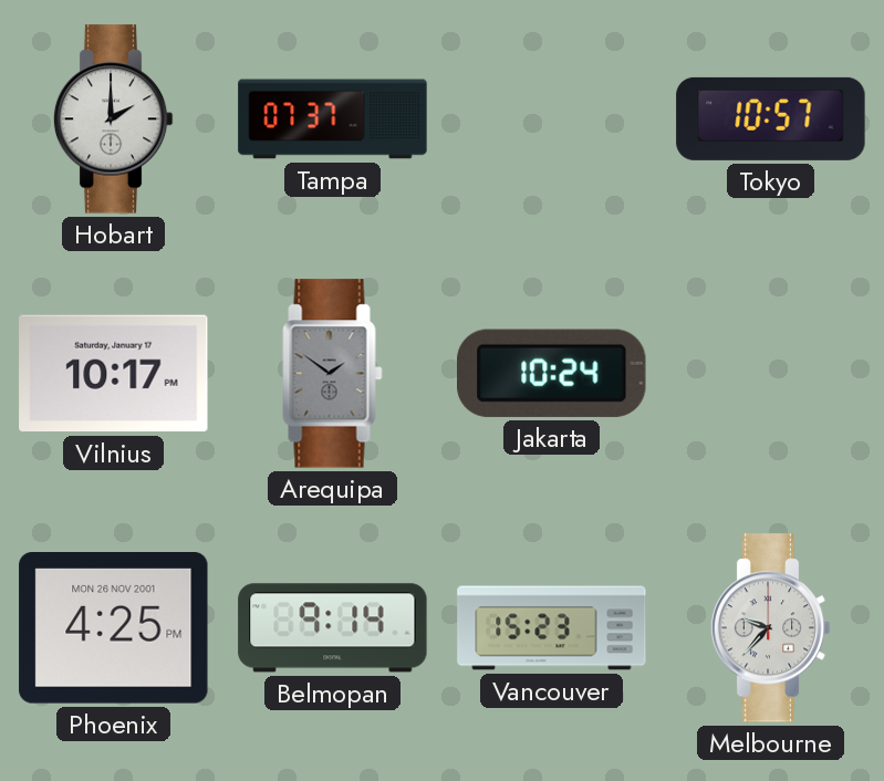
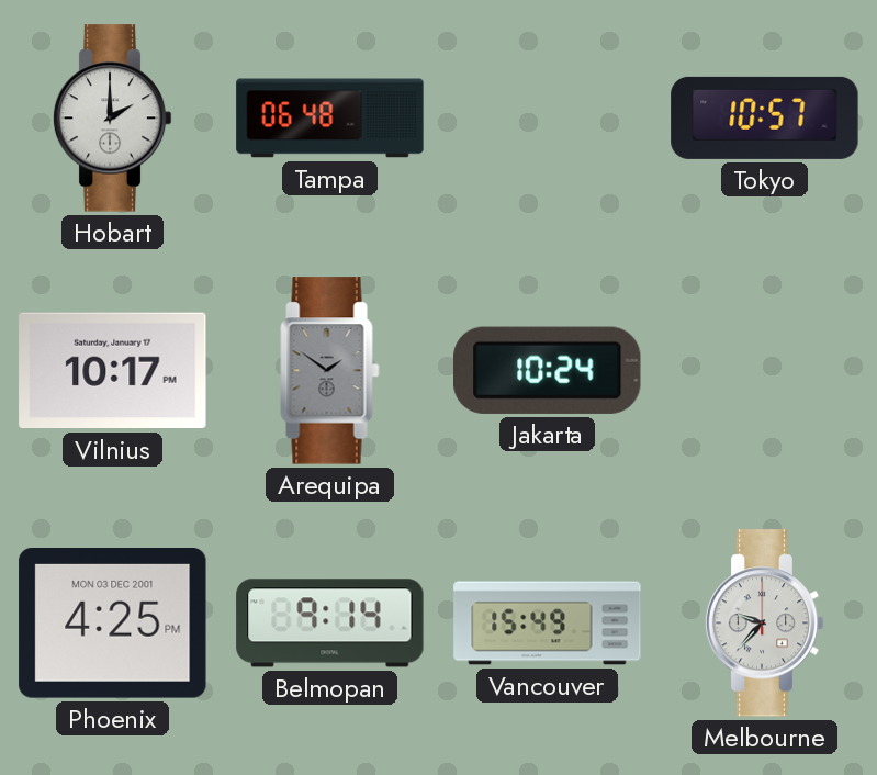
Tampa: 07:37 -> 06:48
Phoenix date: MON 26 NOV 2001 -> MON 03 DEC 2001
Vancouver: 15:23 -> 15:49
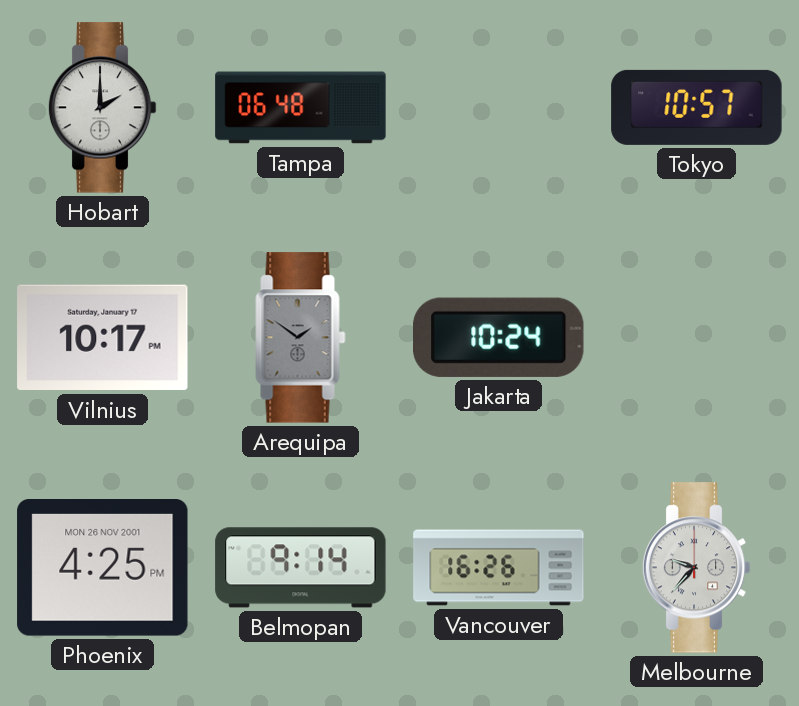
Phoenix date: MON 03 DEC 2001 -> MON 26 NOV 2001
Vancouver: 15:49 -> 16:26
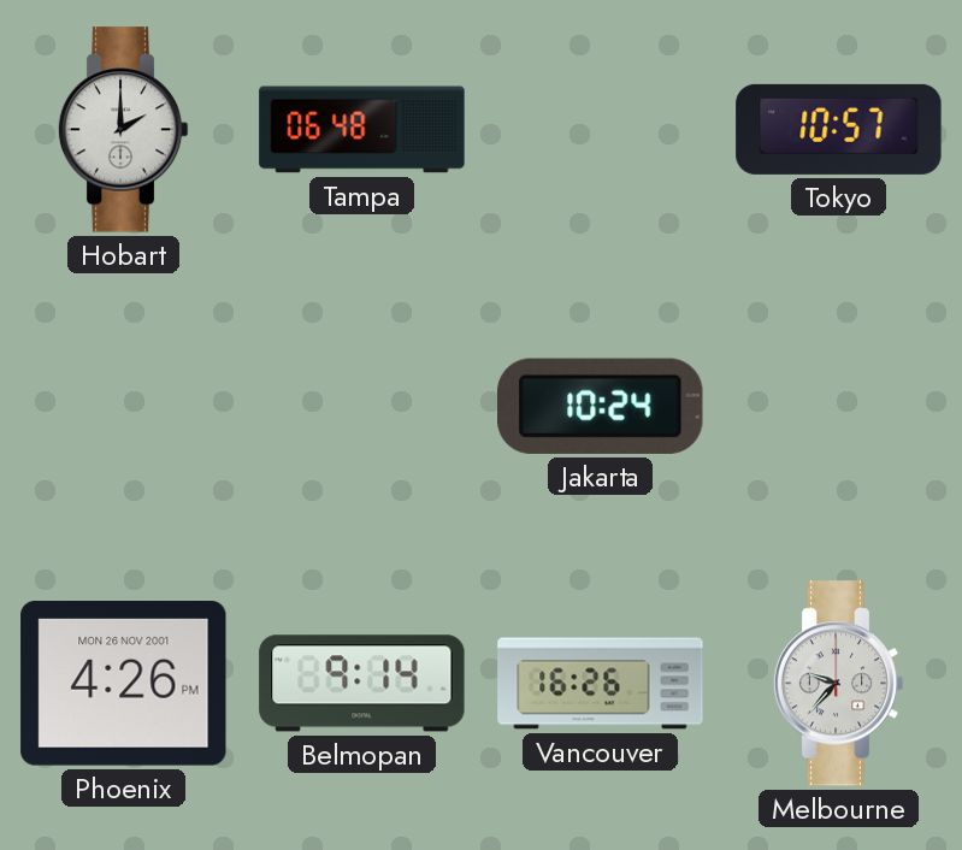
Vilnius: 10:17 -> none
Arequipa: 1:51 -> none
Phoenix: 4:25 -> 4:26
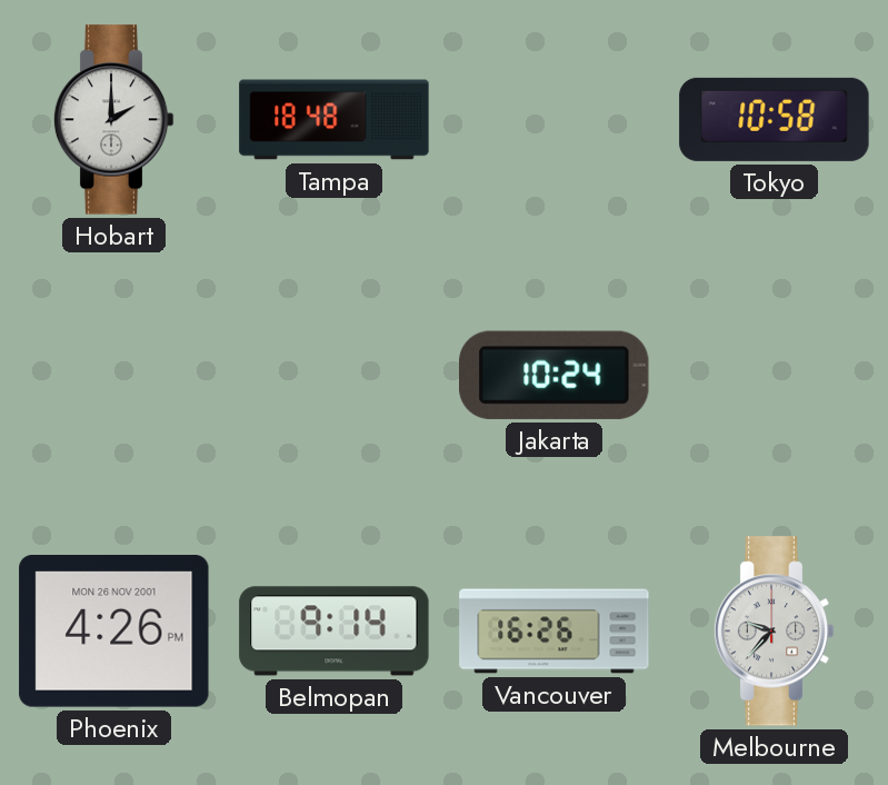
Tampa: 06:48 -> 18:48
Tokyo: 10:57 -> 10:58
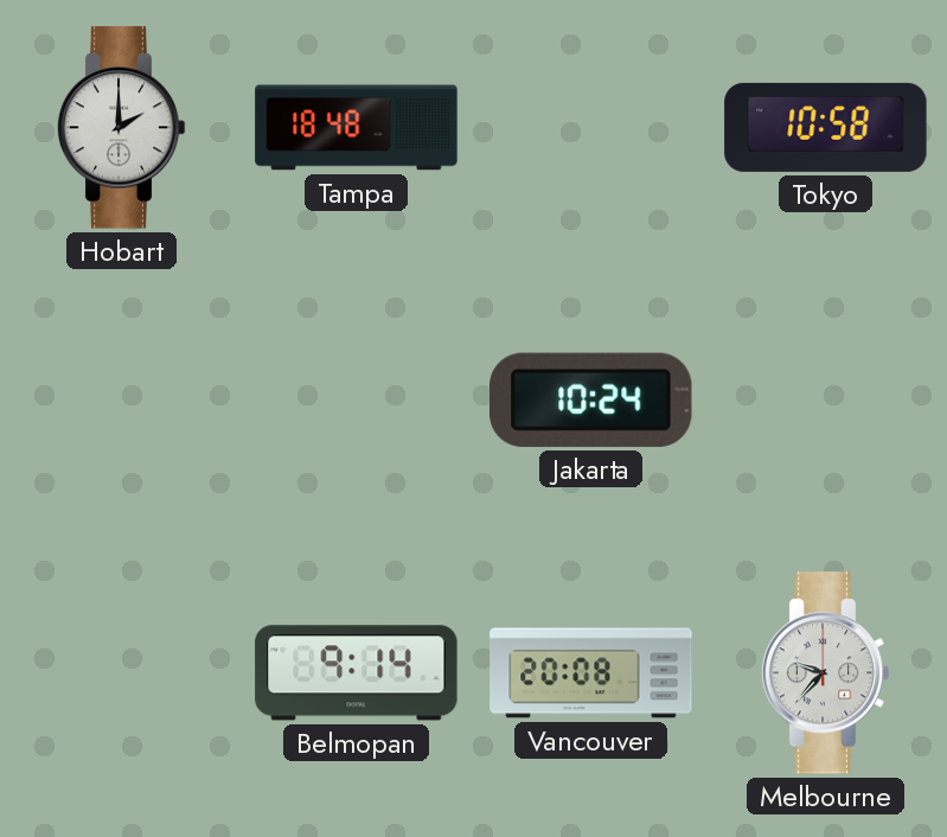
Phoenix: 4:26 -> none
Vancouver: 16:26 -> 20:08
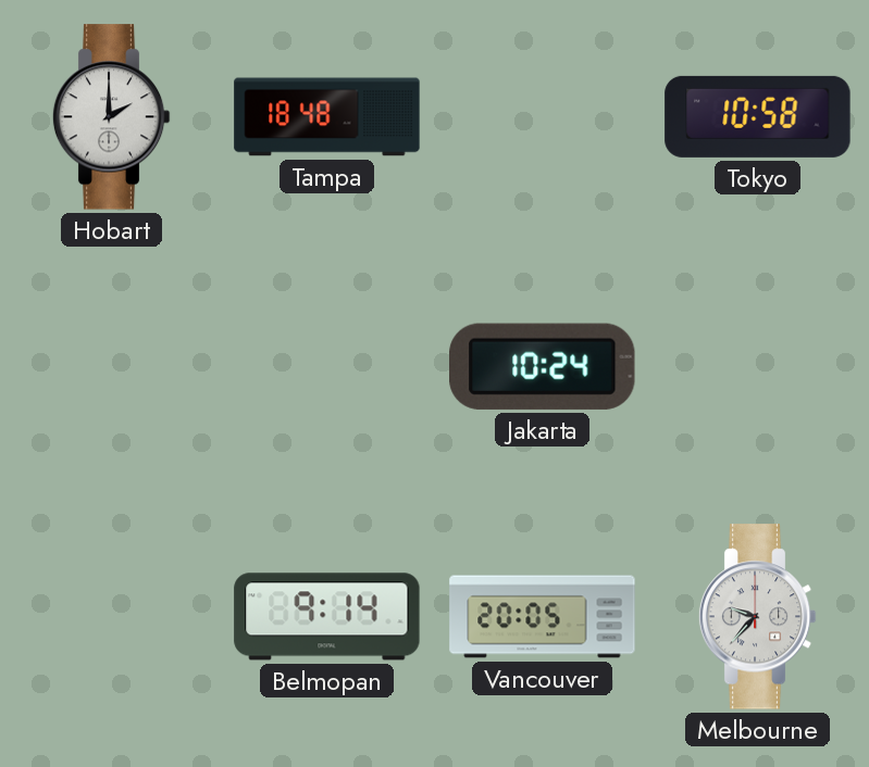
Vancouver: 20:08 -> 20:05
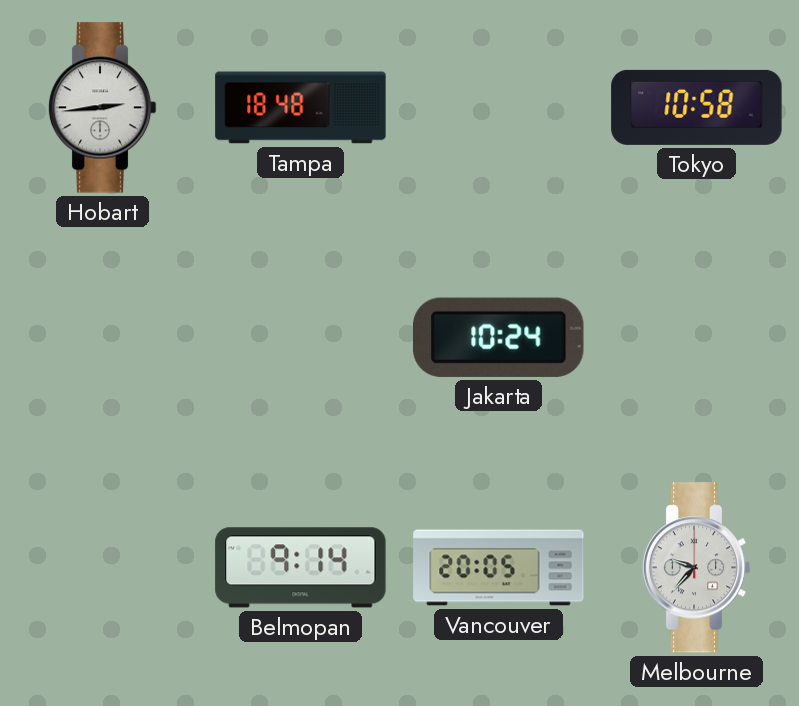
Hobart: 2:00 -> 2:44
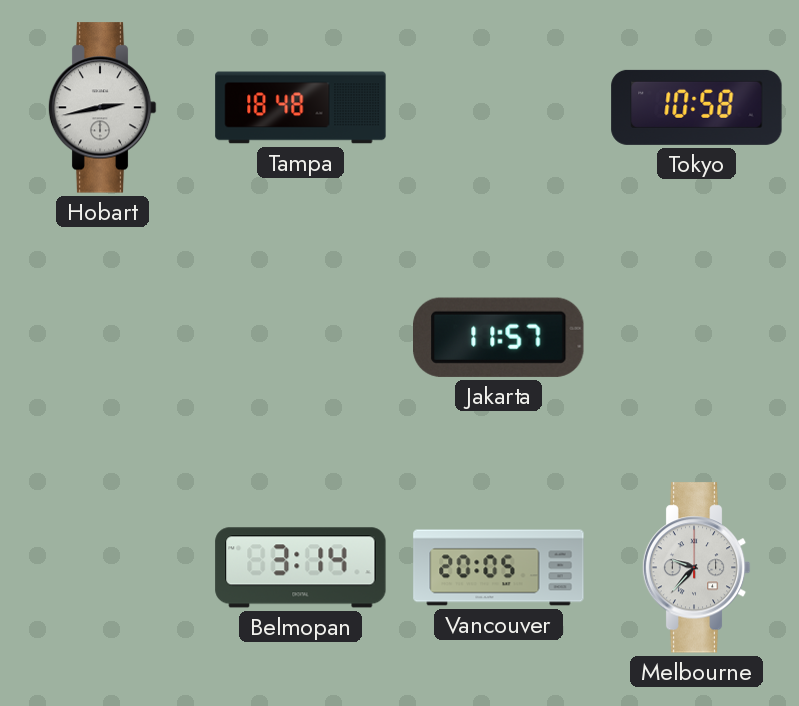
Hobart: 2:44 -> 2:43
Jakarta: 10:24 -> 11:57
Belmopan: 9:14 -> 3:14
